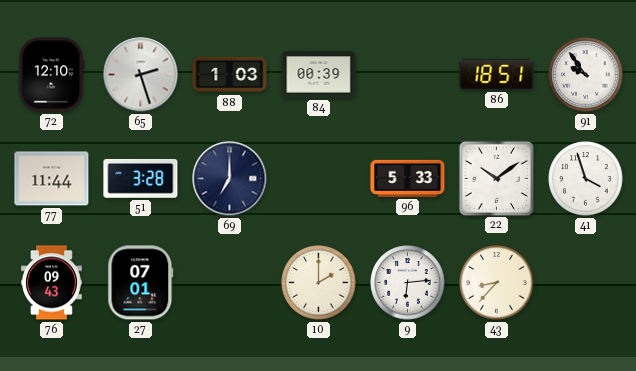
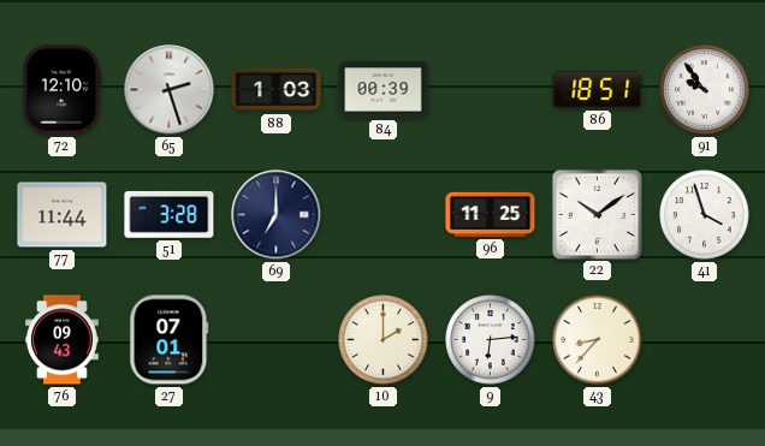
96: 5:33 -> 11:25
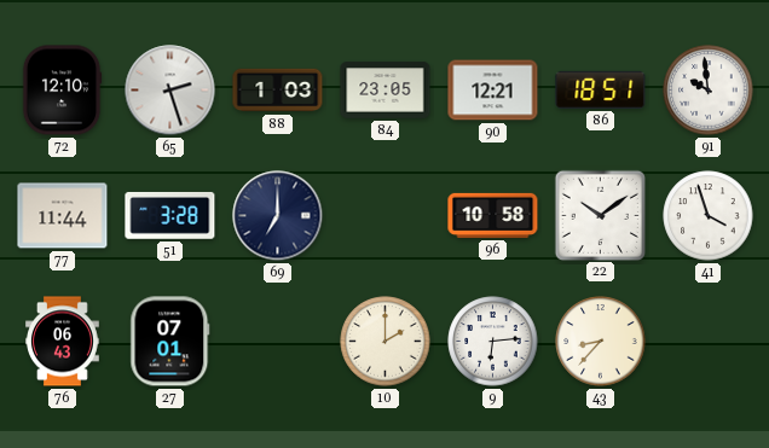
84: 00:39 -> 23:05
90: none -> 12:21
91: 9:54 -> 9:59
96: 11:25 -> 10:58
76: 09:43 -> 06:43
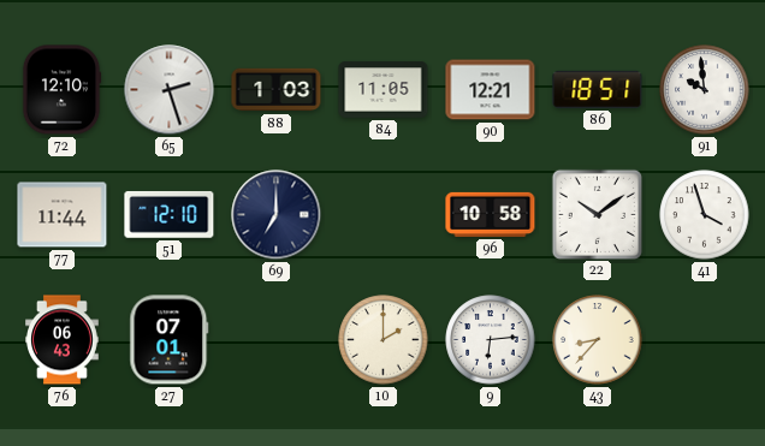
84: 23:05 -> 11:05
51: 3:28 -> 12:10
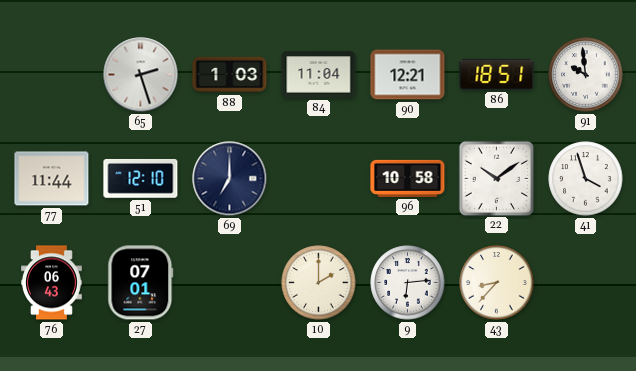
72: 12:10 -> none
84: 11:05 -> 11:04
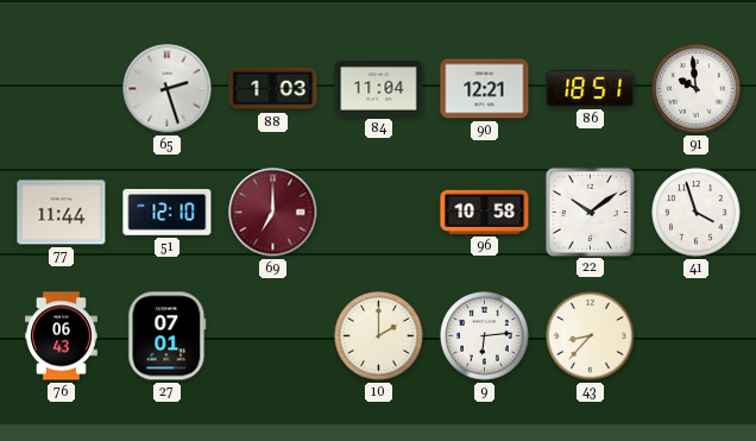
69 dial: navy -> burgundy
